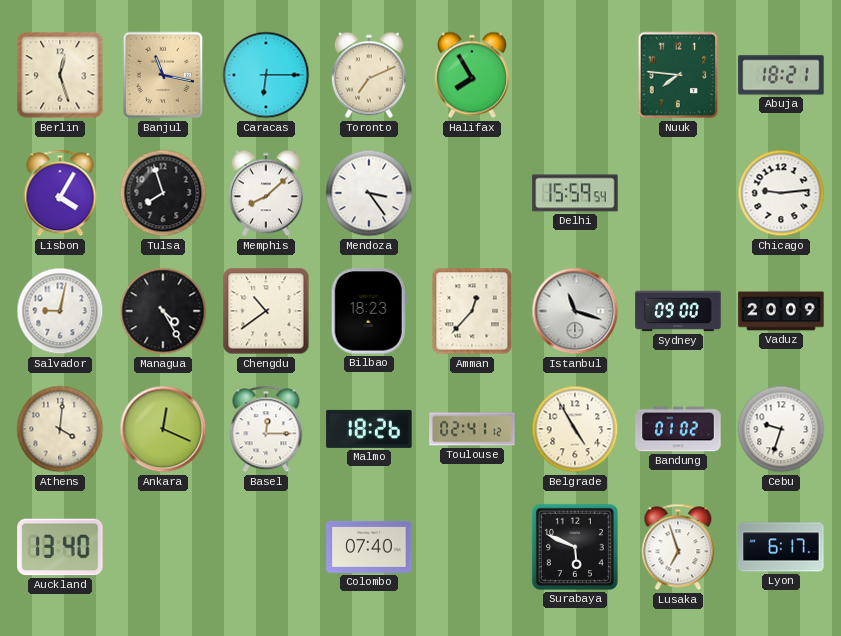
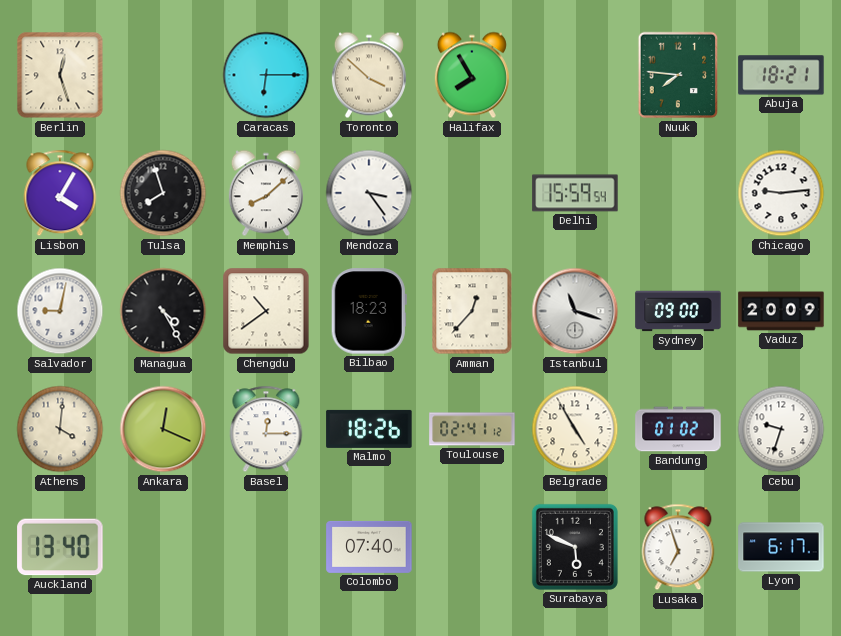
Banjul: 11:17 -> none
Toronto: 7:11 -> 3:52
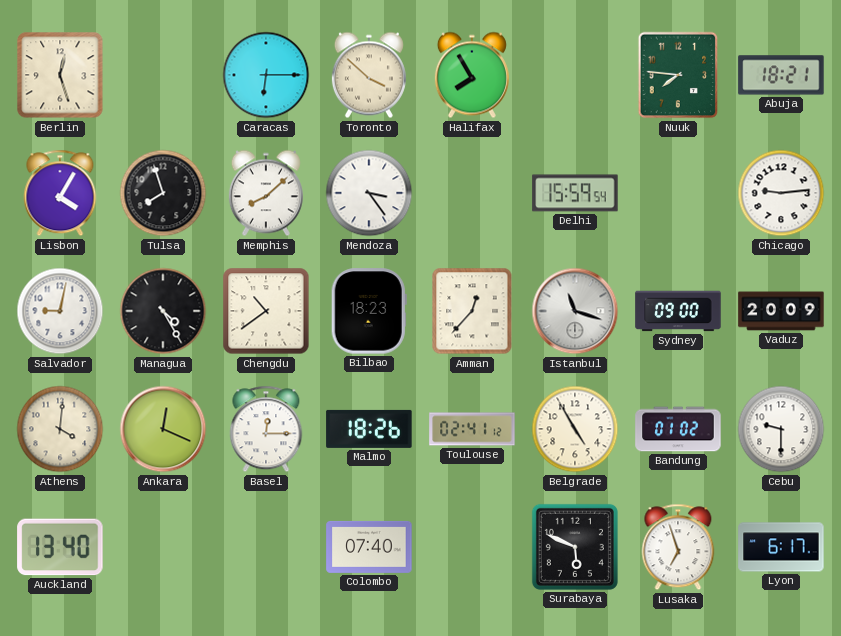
Cebu: 9:33 -> 9:30
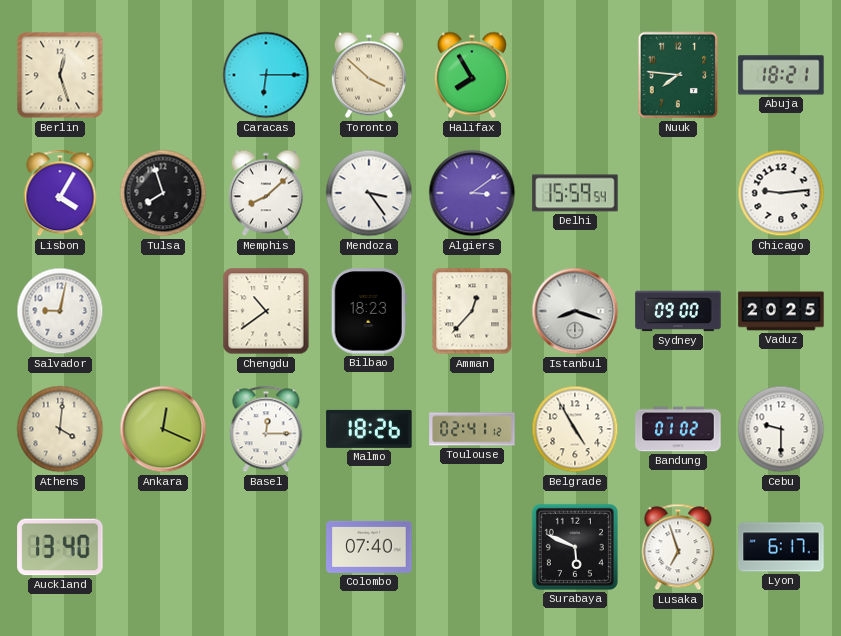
Algiers: none -> 3:09
Managua: 4:25 -> none
Istanbul: 11:18 -> 8:18
Vaduz: 20:09 -> 20:25
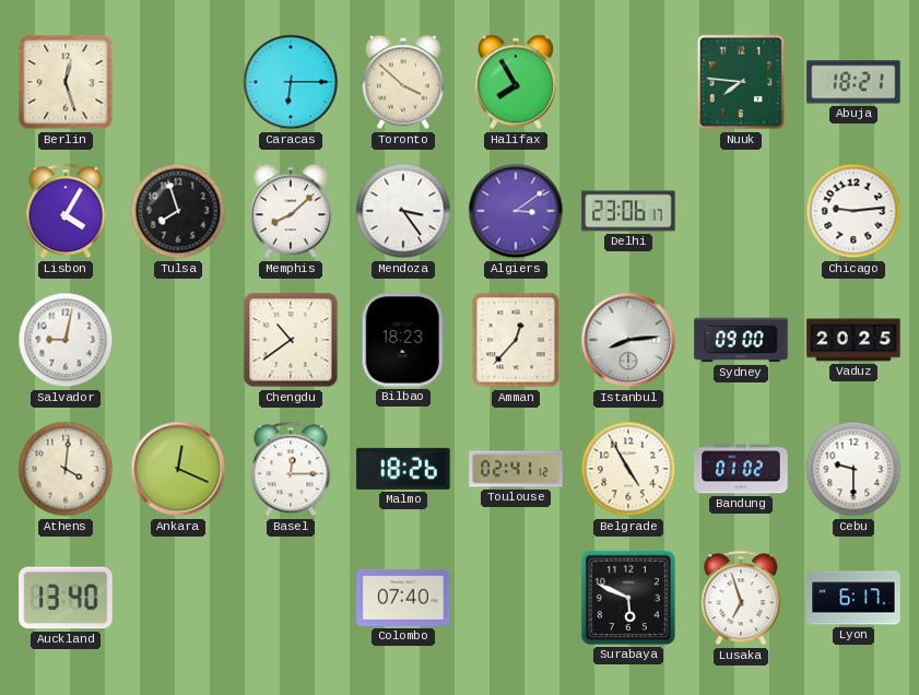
Delhi: 15:59 -> 23:06
Istanbul: 8:18 -> 8:14
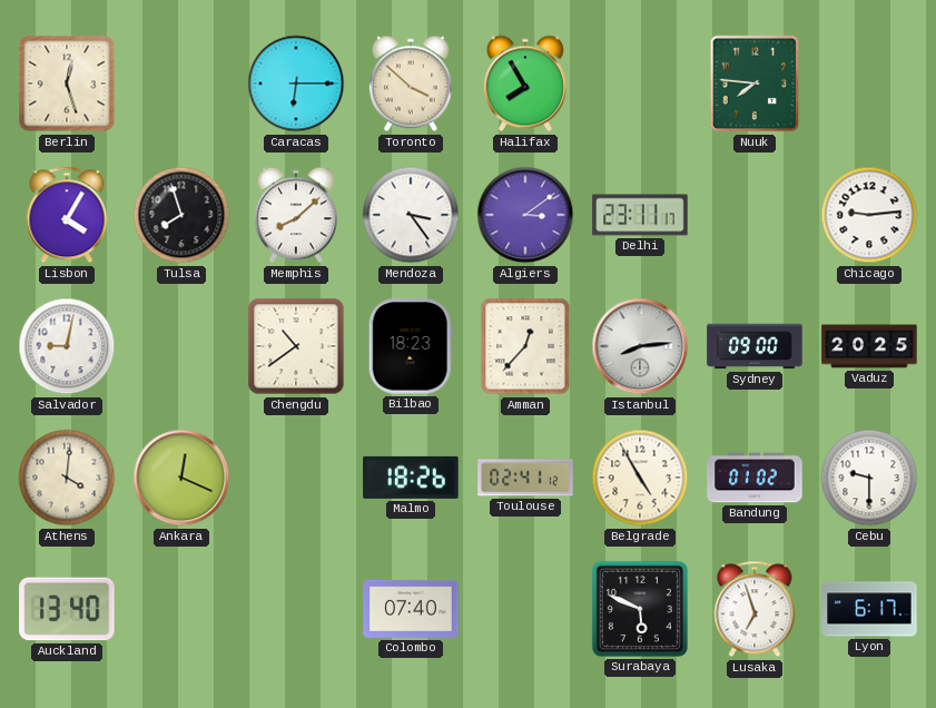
Abuja: 18:21 -> none
Delhi: 23:06 -> 23:11
Basel: 12:15 -> none
